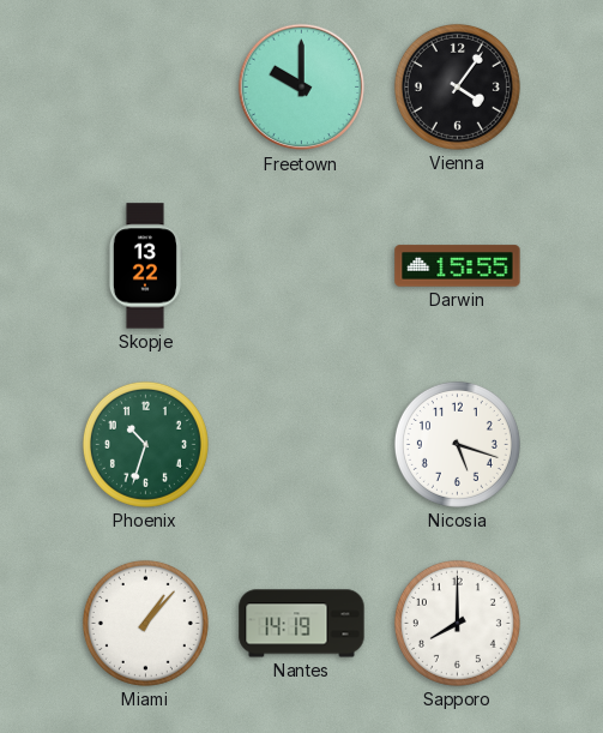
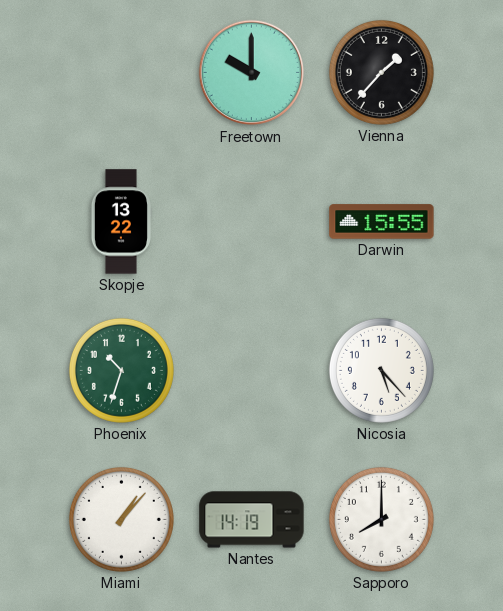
Vienna: 4:06 -> 1:37
Nicosia: 5:18 -> 5:23
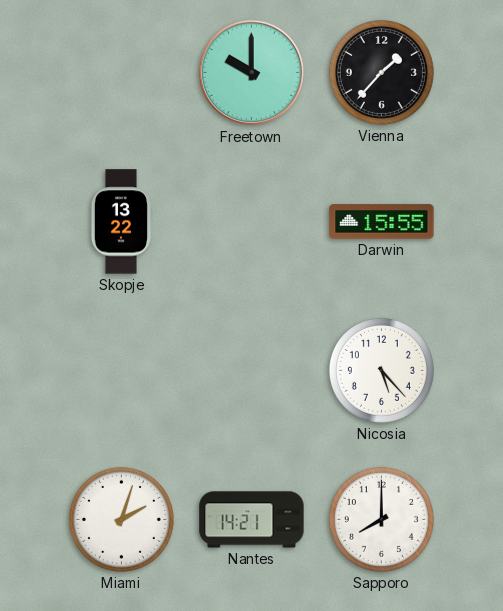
Phoenix: 10:33 -> none
Miami: 1:07 -> 2:03
Nantes: 14:19 -> 14:21
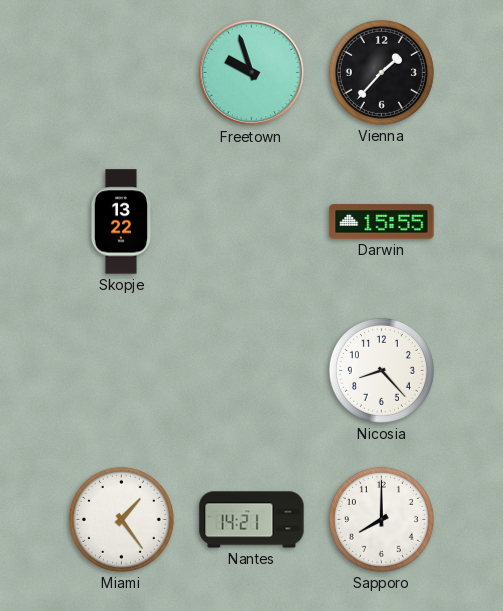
Freetown: 10:00 -> 9:57
Nicosia: 5:23 -> 8:23
Miami: 2:03 -> 1:24
